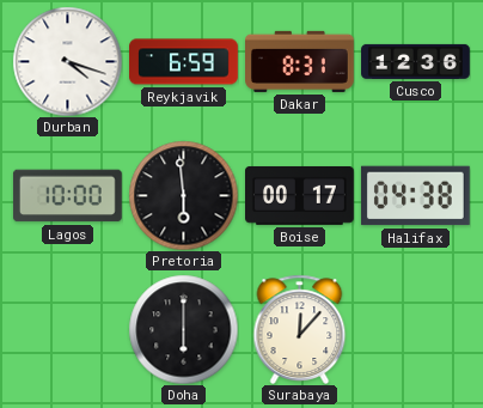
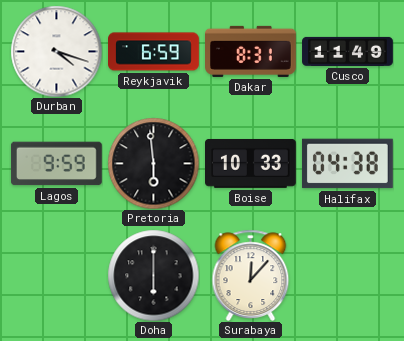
Cusco: 12:36 -> 11:49
Lagos: 10:00 -> 9:59
Boise: 00:17 -> 10:33
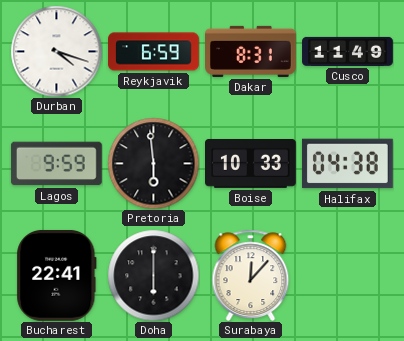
Bucharest: none -> 22:41
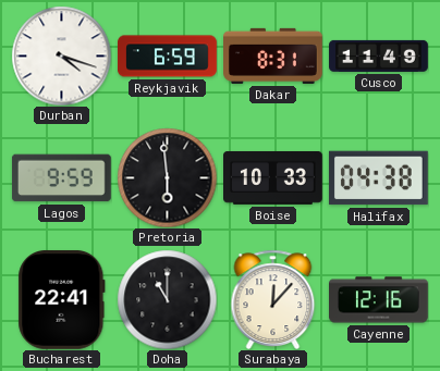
Doha: 6:00 -> 11:00
Cayenne: none -> 12:16
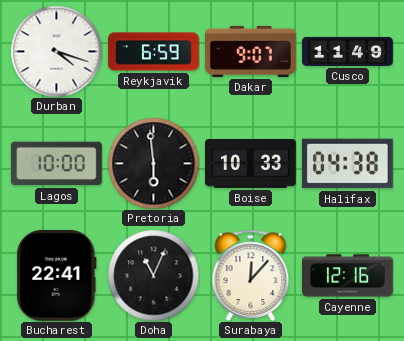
Dakar: 8:31 -> 9:07
Lagos: 9:59 -> 10:00
Doha: 11:00 -> 11:04
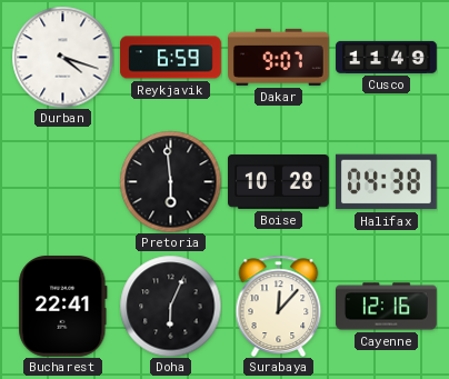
Lagos: 10:00 -> none
Boise: 10:33 -> 10:28
Doha: 11:04 -> 6:04
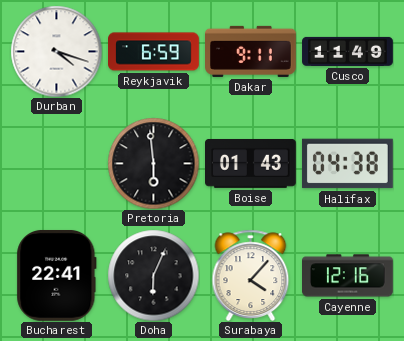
Dakar: 9:07 -> 9:11
Boise: 10:28 -> 01:43
Surabaya: 12:07 -> 4:07
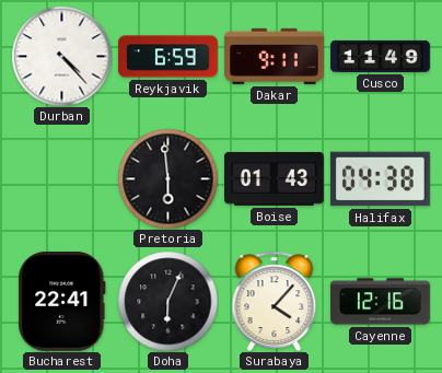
Durban: 4:18 -> 4:23
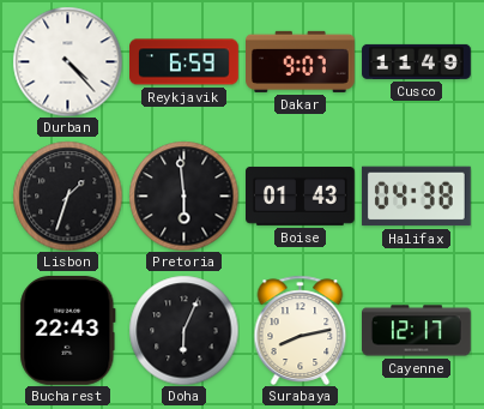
Dakar: 9:11 -> 9:07
Lisbon: none -> 1:33
Bucharest: 22:41 -> 22:43
Surabaya: 4:07 -> 8:13
Cayenne: 12:16 -> 12:17
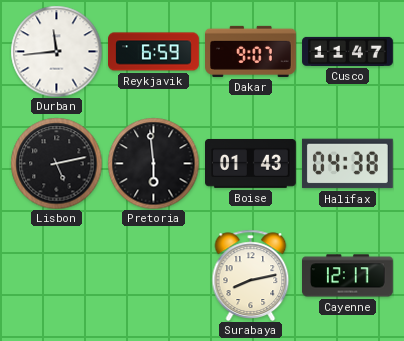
Durban: 4:23 -> 11:44
Cusco: 11:49 -> 11:47
Lisbon: 1:33 -> 5:13
Bucharest: 22:43 -> none
Doha: 6:04 -> none
